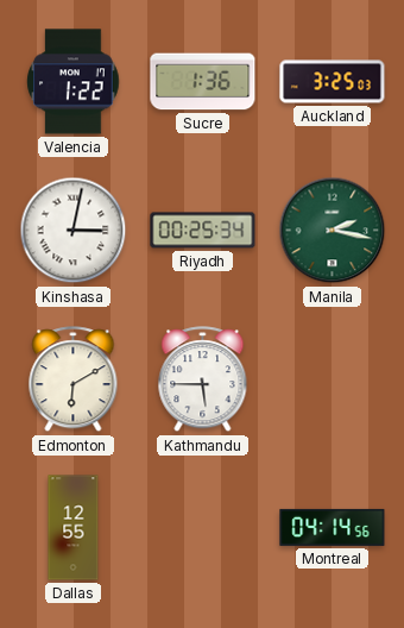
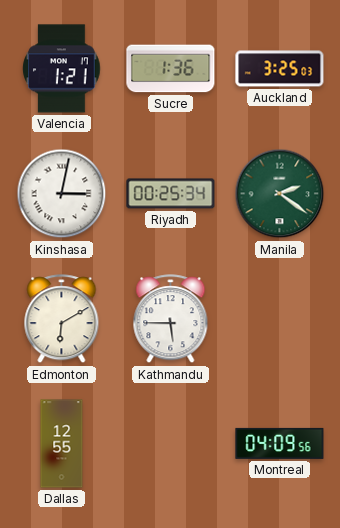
Valencia: 1:22 -> 1:21
Manila: 2:17 -> 2:21
Montreal: 04:14 -> 04:09
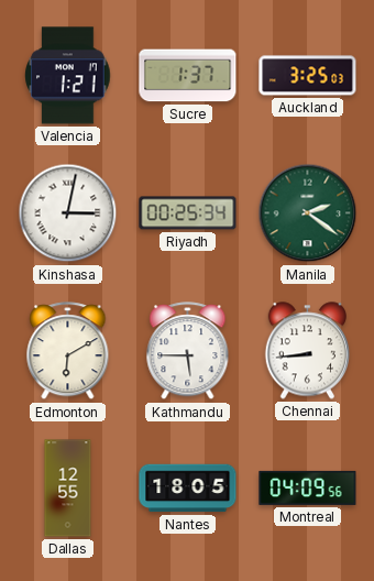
Sucre: 1:36 -> 1:37
Chennai: none -> 8:44
Nantes: none -> 18:05
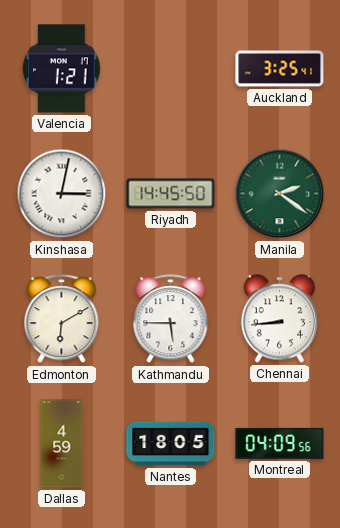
Sucre: 1:37 -> none
Auckland: 3:25:03 -> 3:25:41
Riyadh: 00:25 -> 14:45
Dallas: 12:55 -> 4:59
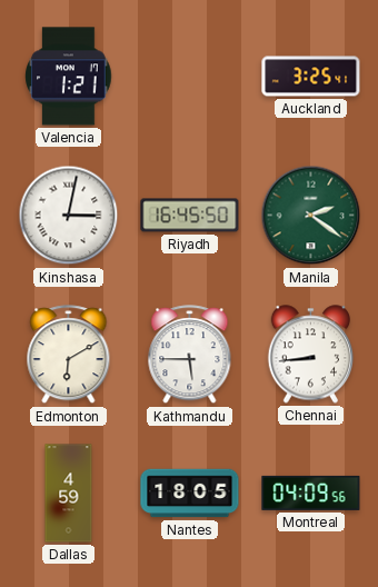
Riyadh: 14:45 -> 16:45
